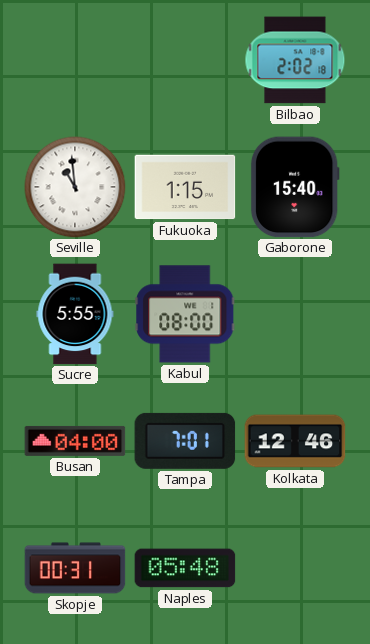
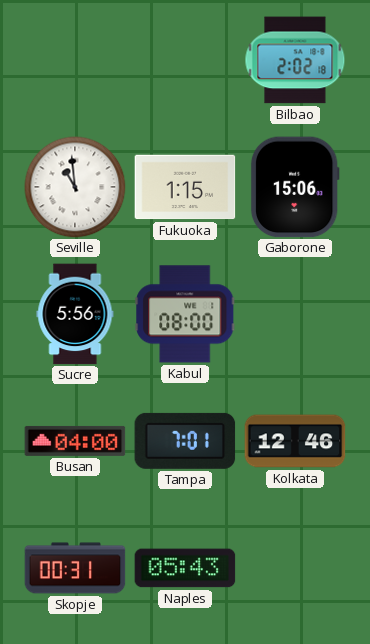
Gaborone: 15:40 -> 15:06
Sucre: 5:55 -> 5:56
Naples: 05:48 -> 05:43
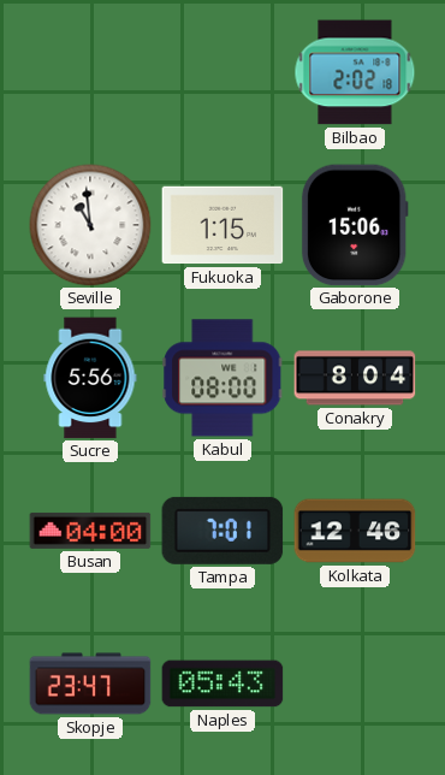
Conakry: none -> 8:04
Skopje: 00:31 -> 23:47
